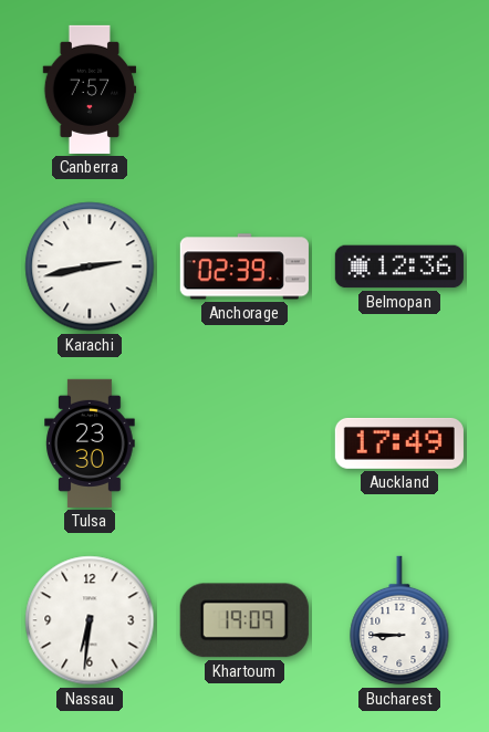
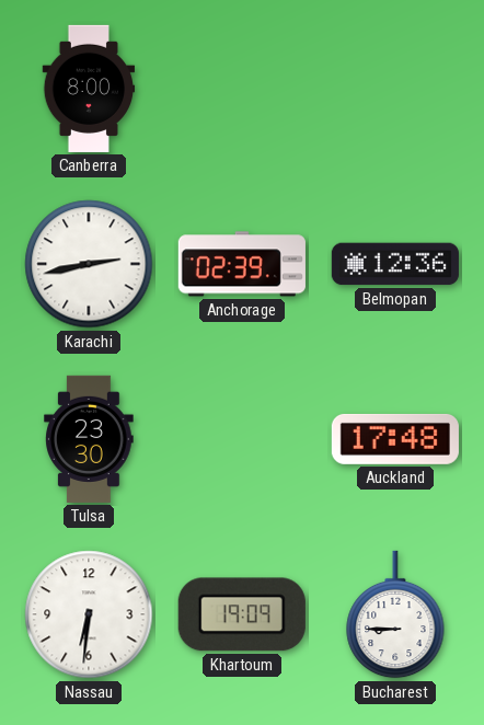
Canberra: 7:57 -> 8:00
Auckland: 17:49 -> 17:48
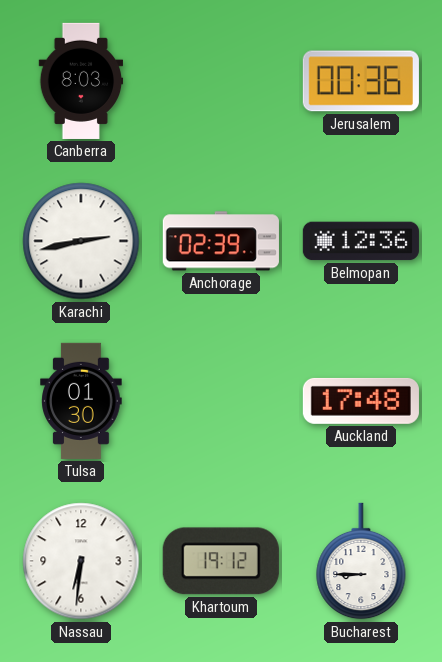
Canberra: 8:00 -> 8:03
Jerusalem: none -> 00:36
Tulsa: 23:30 -> 01:30
Khartoum: 19:09 -> 19:12
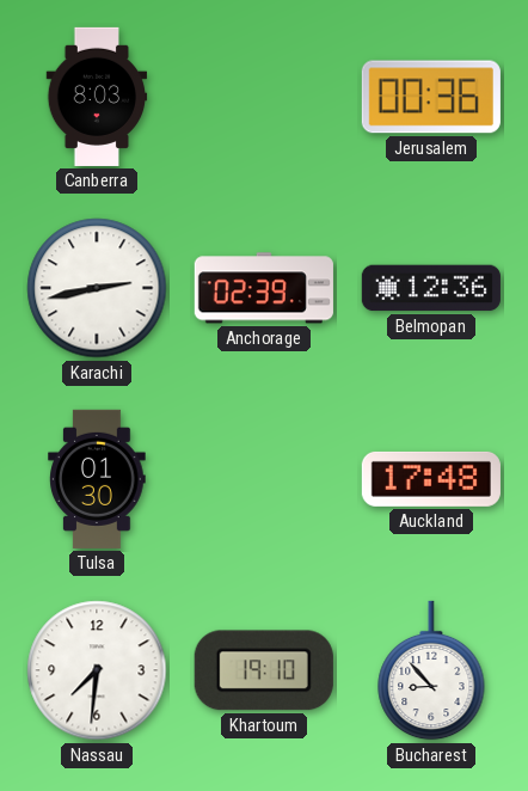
Nassau: 6:31 -> 7:31
Khartoum: 19:12 -> 19:10
Bucharest: 8:45 -> 8:53
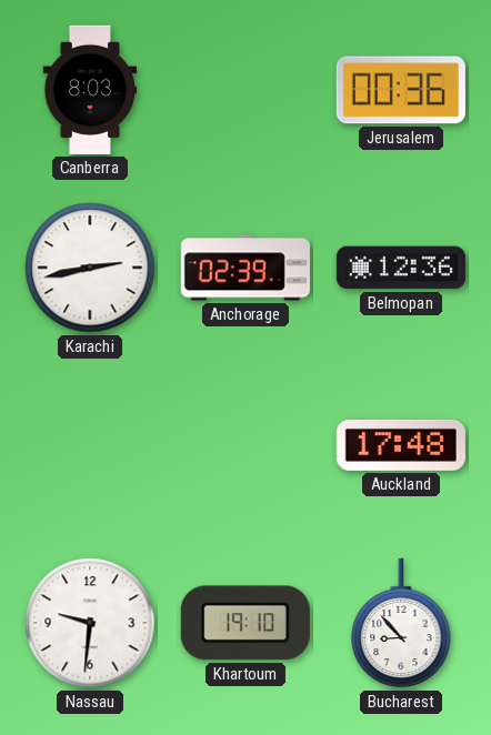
Tulsa: 01:30 -> none
Nassau: 7:31 -> 9:31
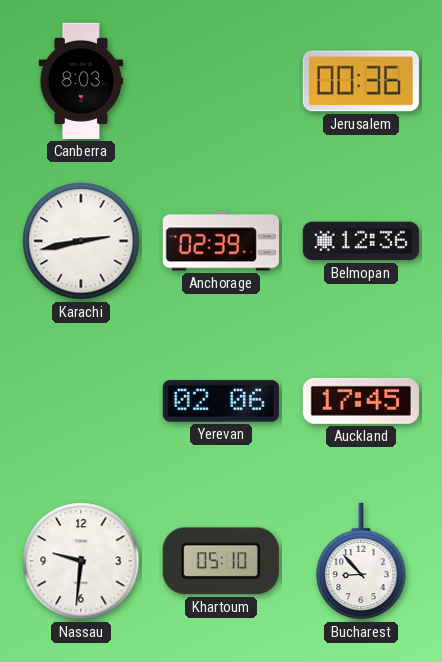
Yerevan: none -> 02:06
Auckland: 17:48 -> 17:45
Khartoum: 19:10 -> 05:10
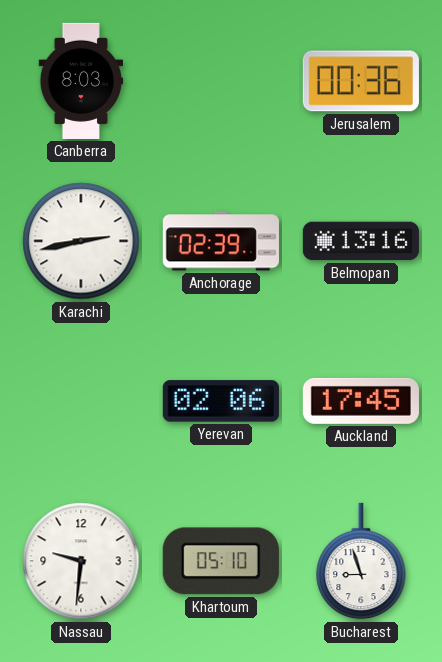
Belmopan: 12:36 -> 13:16
Bucharest: 8:53 -> 8:57
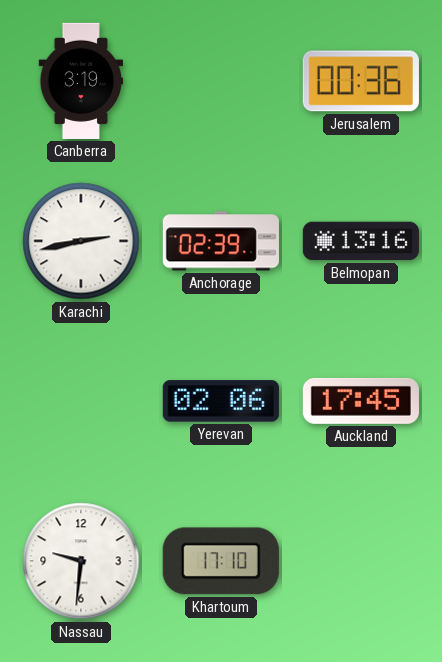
Canberra: 8:03 -> 3:19
Khartoum: 05:10 -> 17:10
Bucharest: 8:57 -> none
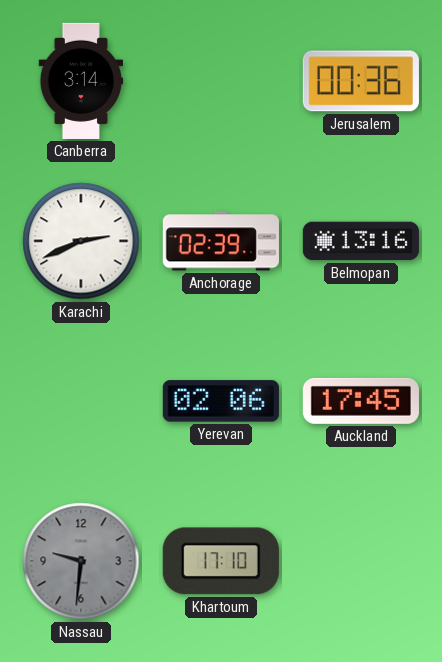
Canberra: 3:19 -> 3:14
Karachi: 2:43 -> 2:41
Nassau dial: white -> grey
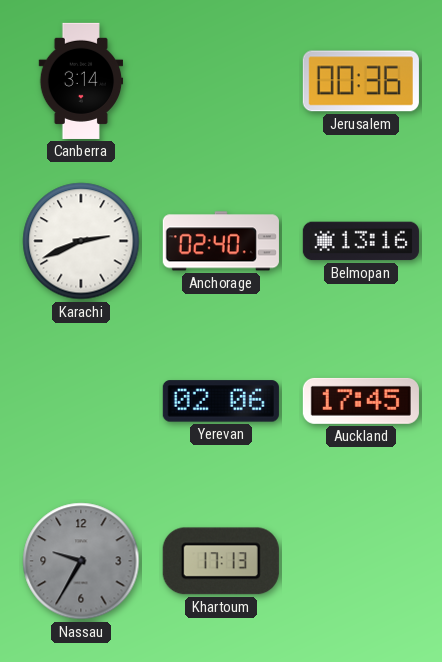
Anchorage: 02:39 -> 02:40
Nassau: 9:31 -> 9:35
Khartoum: 17:10 -> 17:13
